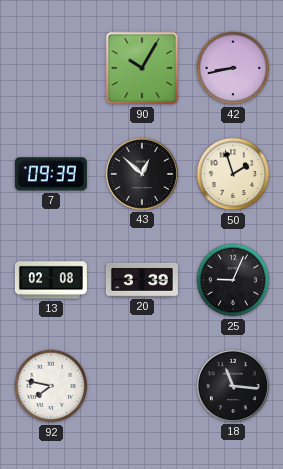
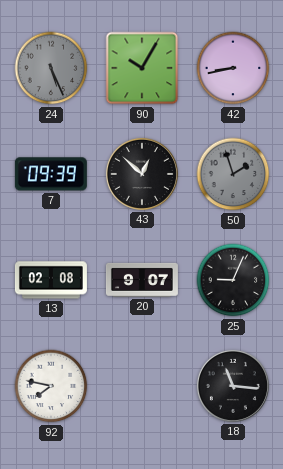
24: none -> 5:26
50 dial: cream -> grey
20: 3:39 -> 9:07
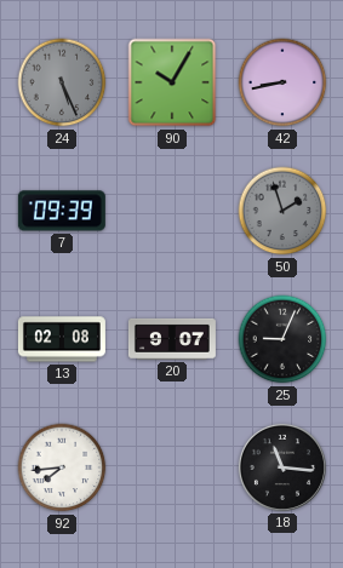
43: 12:52 -> none
92: 7:47 -> 7:44
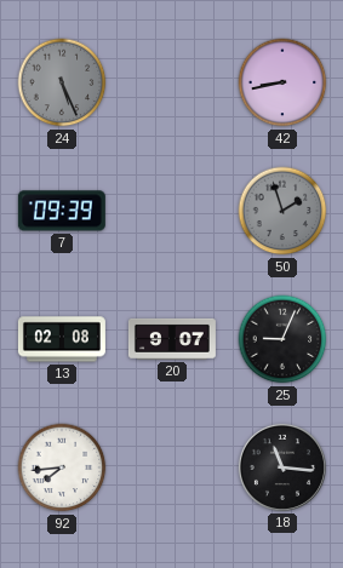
90: 10:05 -> none
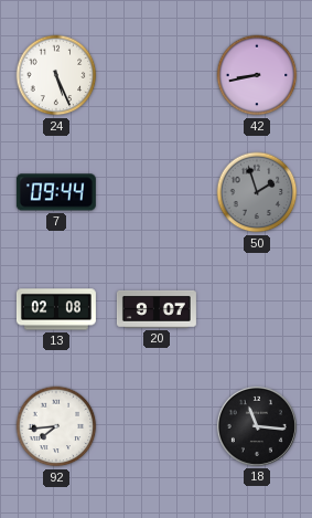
24 dial: grey -> white
7: 09:39 -> 09:44
25: 9:04 -> none
